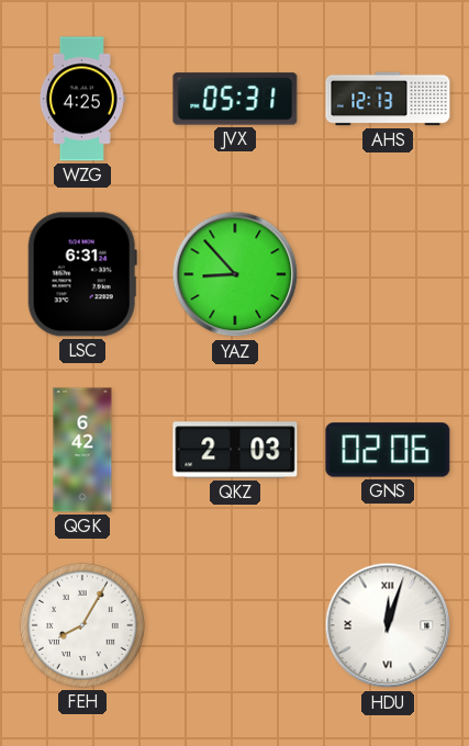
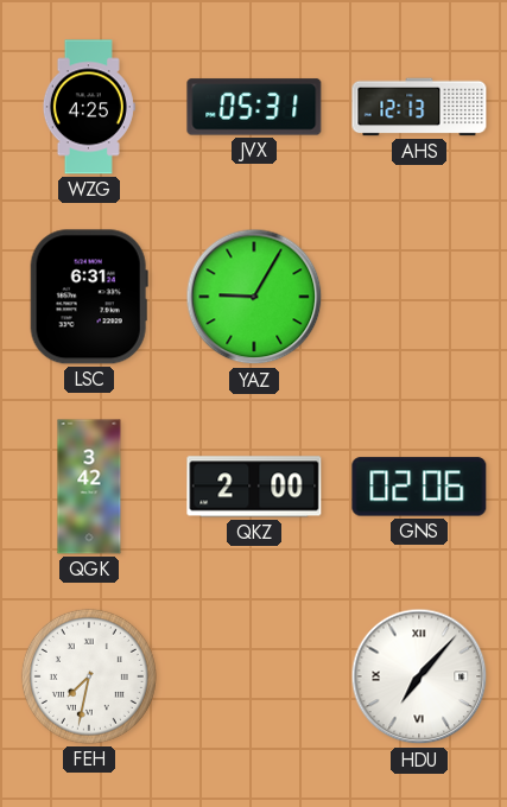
YAZ: 8:53 -> 9:05
QGK: 6:42 -> 3:42
QKZ: 2:03 -> 2:00
FEH: 8:05 -> 7:32
HDU: 12:03 -> 7:07
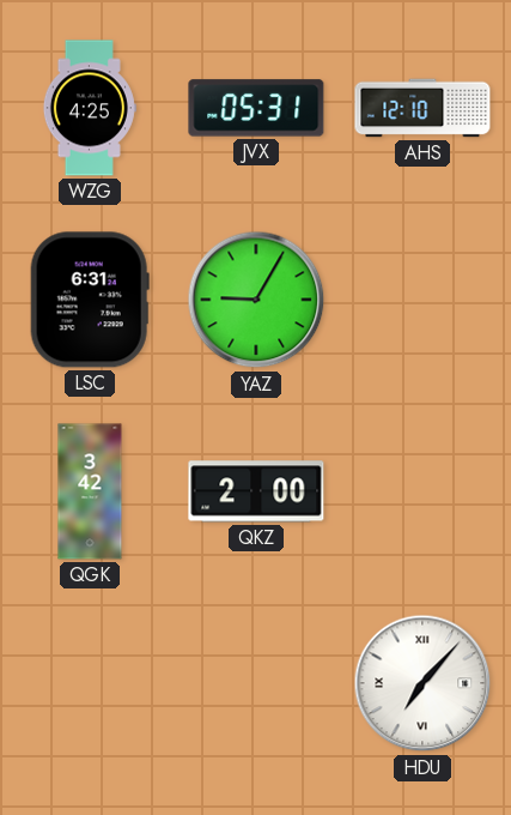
AHS: 12:13 -> 12:10
GNS: 02:06 -> none
FEH: 7:32 -> none
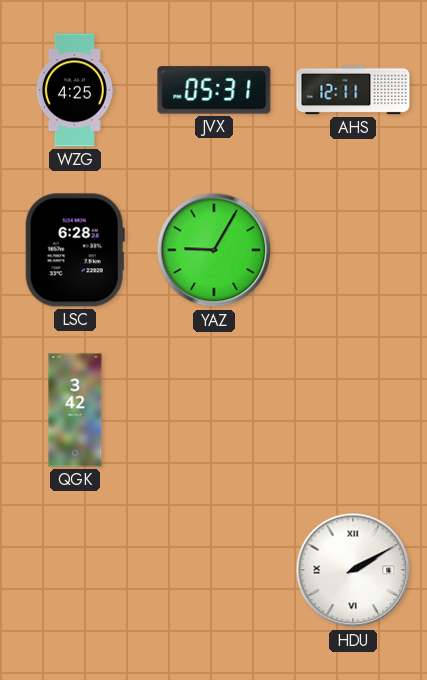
AHS: 12:10 -> 12:11
LSC: 6:31 -> 6:28
QKZ: 2:00 -> none
HDU: 7:07 -> 2:10
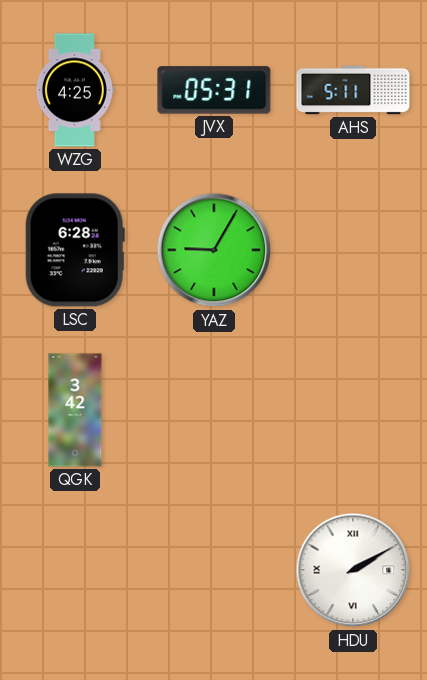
AHS: 12:11 -> 5:11
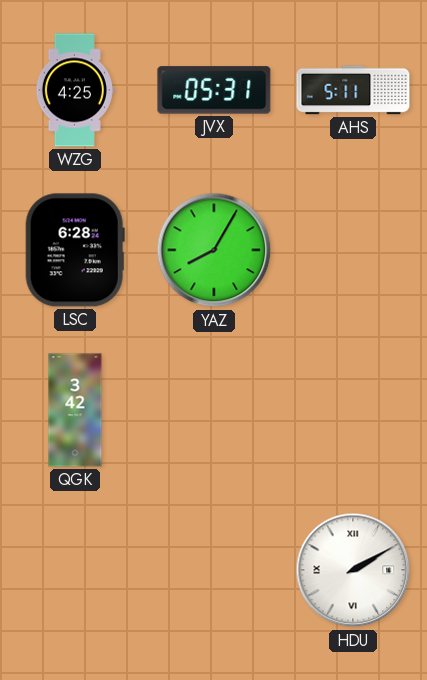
YAZ: 9:05 -> 8:05
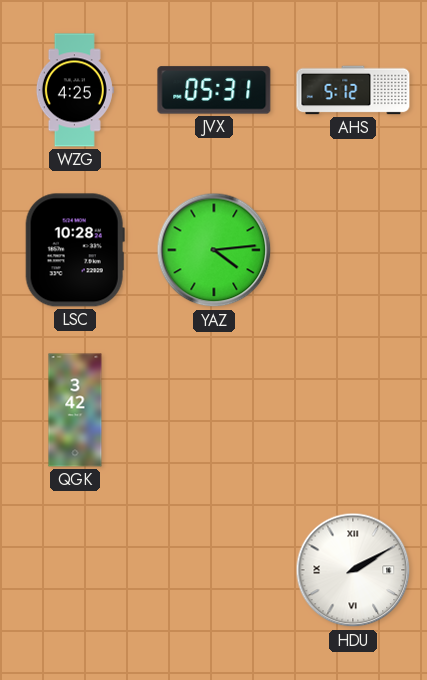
AHS: 5:11 -> 5:12
LSC: 6:28 -> 10:28
YAZ: 8:05 -> 4:14
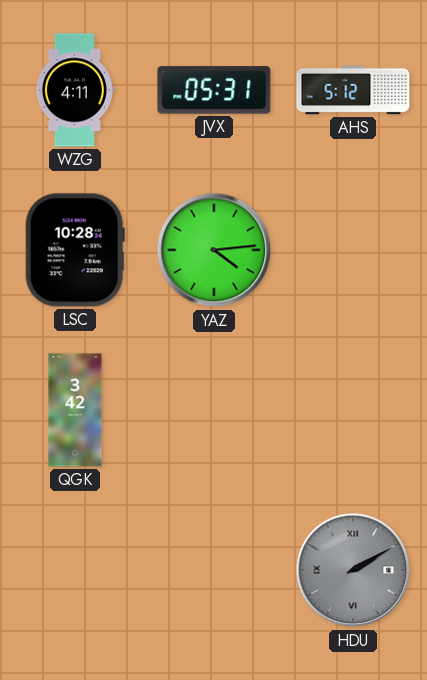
WZG: 4:25 -> 4:11
HDU dial: white -> grey
